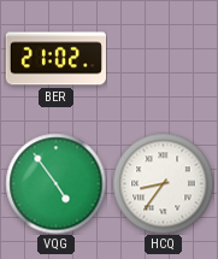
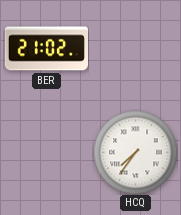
VQG: 4:54 -> none
HCQ: 8:36 -> 7:36
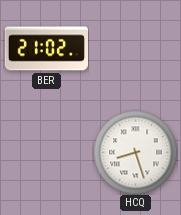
HCQ: 7:36 -> 8:27
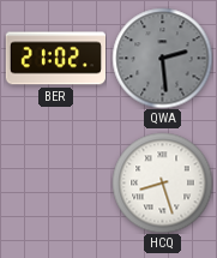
QWA: none -> 2:29
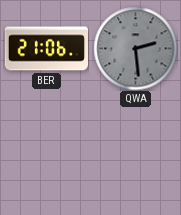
BER: 21:02 -> 21:06
HCQ: 8:27 -> none
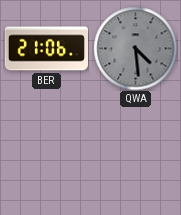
QWA: 2:29 -> 4:29
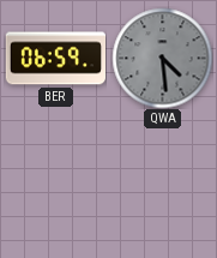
BER: 21:06 -> 06:59
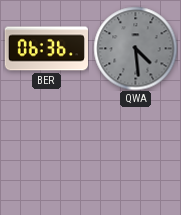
BER: 06:59 -> 06:36
